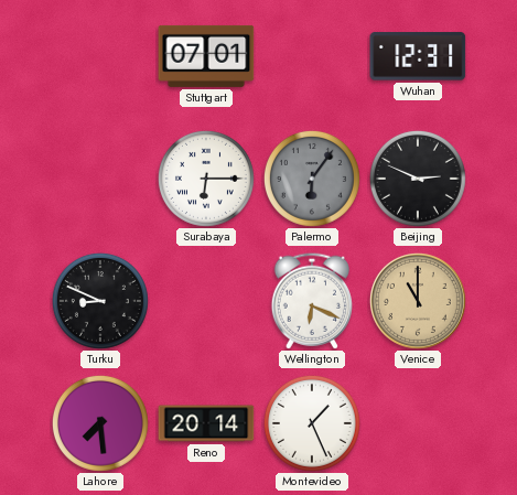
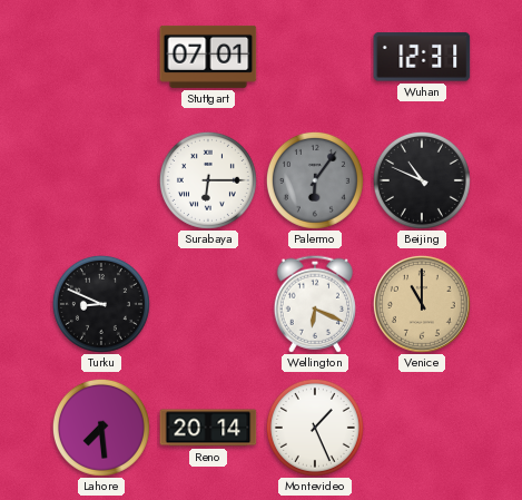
Beijing: 2:49 -> 10:49
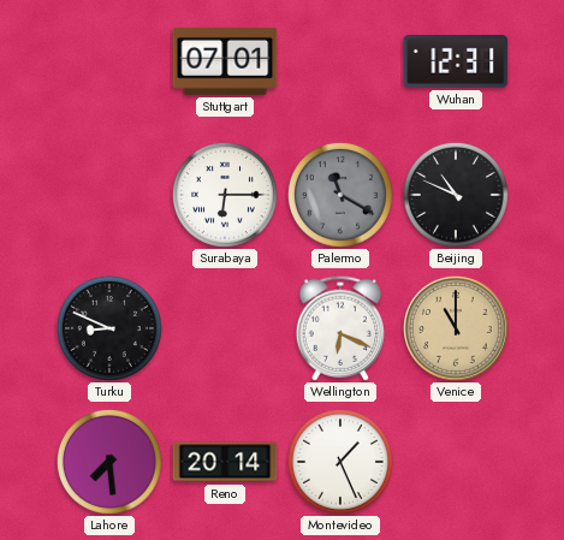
Palermo: 6:06 -> 11:20
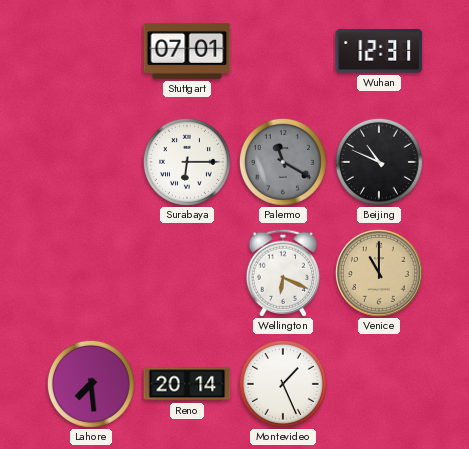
Turku: 8:49 -> none
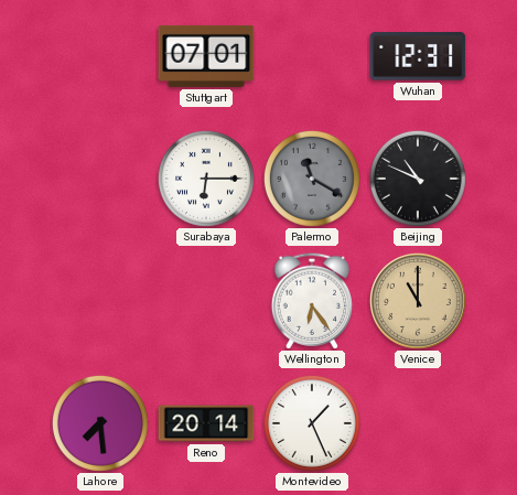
Wellington: 6:19 -> 6:24
